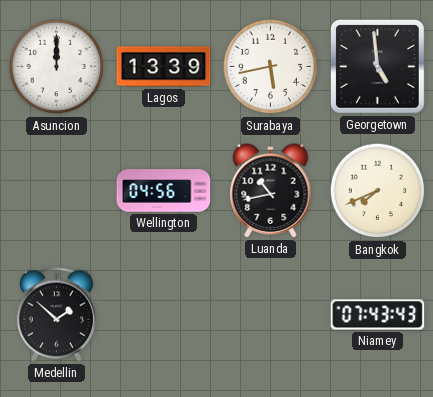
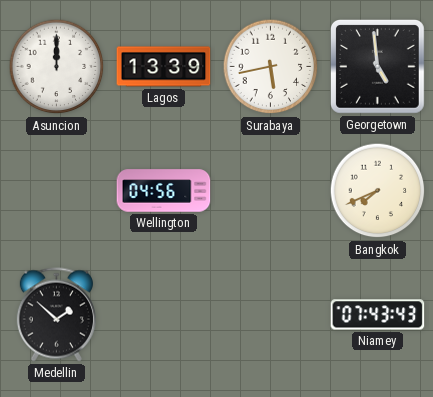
Luanda: 10:43 -> none
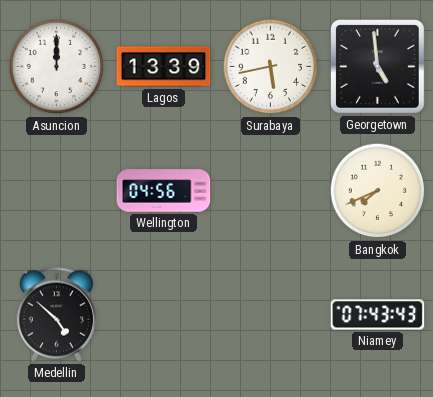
Medellin: 1:52 -> 4:52
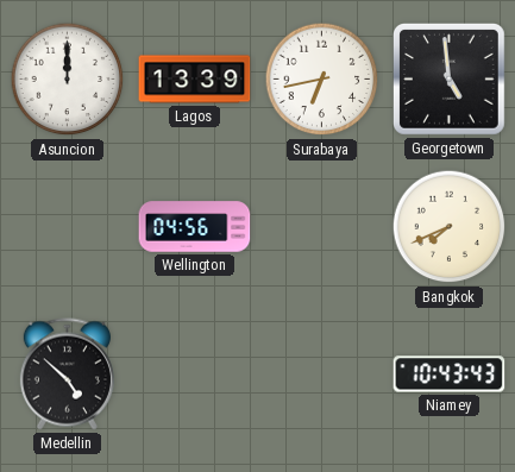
Surabaya: 5:43 -> 6:43
Niamey: 07:43 -> 10:43
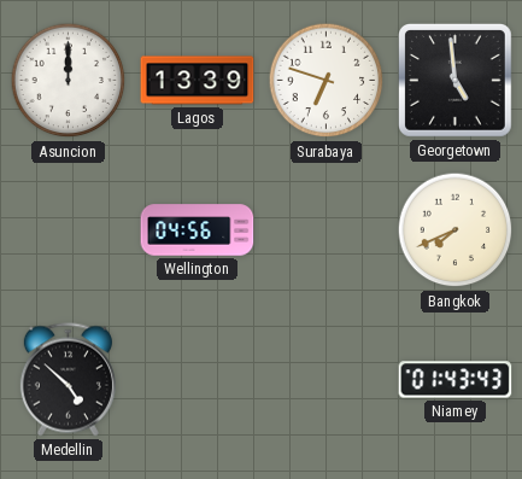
Surabaya: 6:43 -> 6:48
Niamey: 10:43 -> 01:43
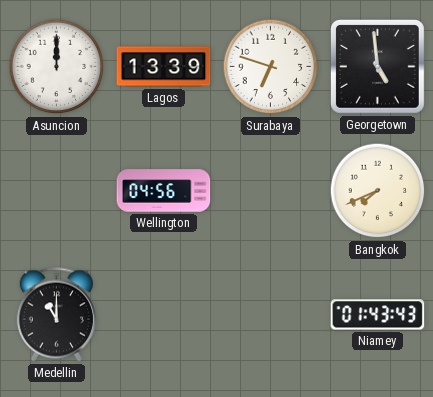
Medellin: 4:52 -> 11:00
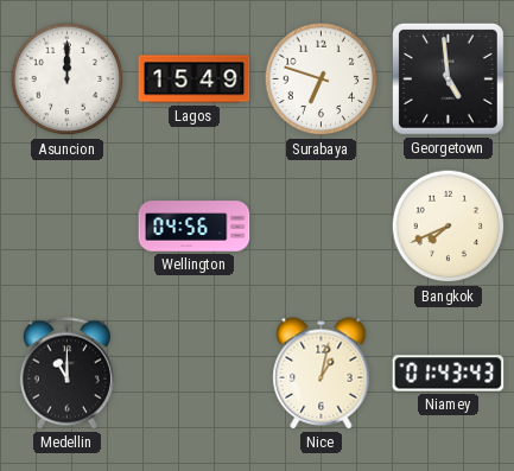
Lagos: 13:39 -> 15:49
Nice: none -> 1:02
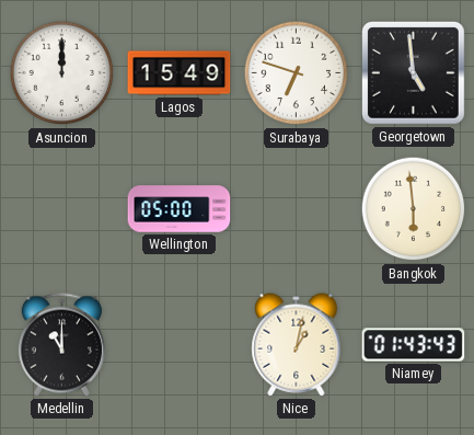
Wellington: 04:56 -> 05:00
Bangkok: 7:41 -> 5:59
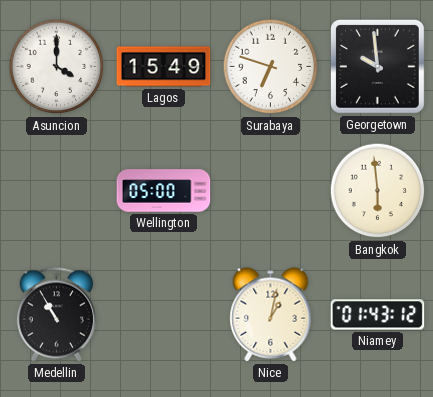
Asuncion: 12:00 -> 4:00
Georgetown: 4:59 -> 9:59
Medellin: 11:00 -> 10:55
Niamey: 01:43:43 -> 01:43:12
